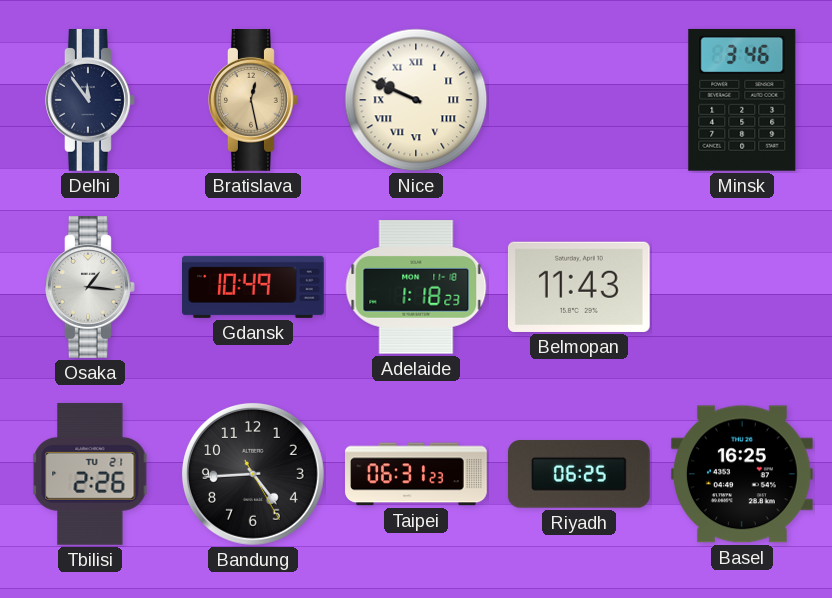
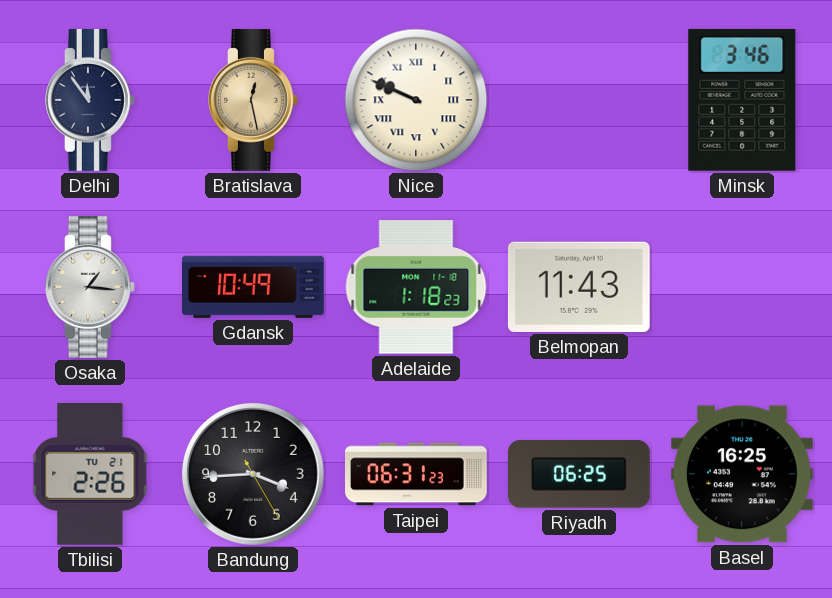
Bandung: 4:44 -> 3:44
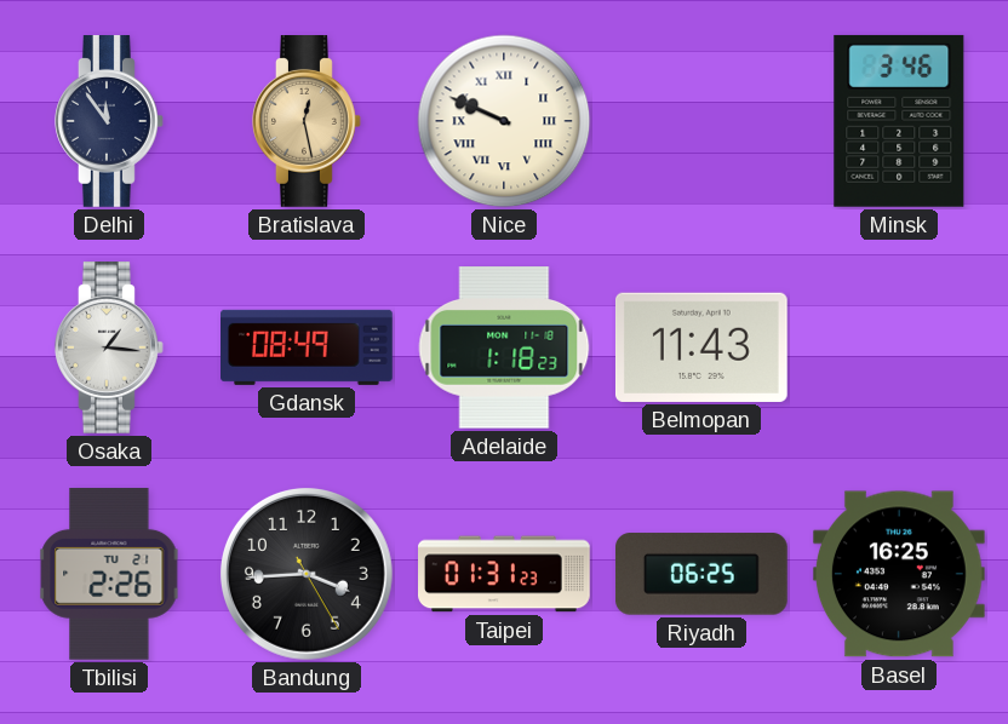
Gdansk: 10:49 -> 08:49
Taipei: 06:31 -> 01:31
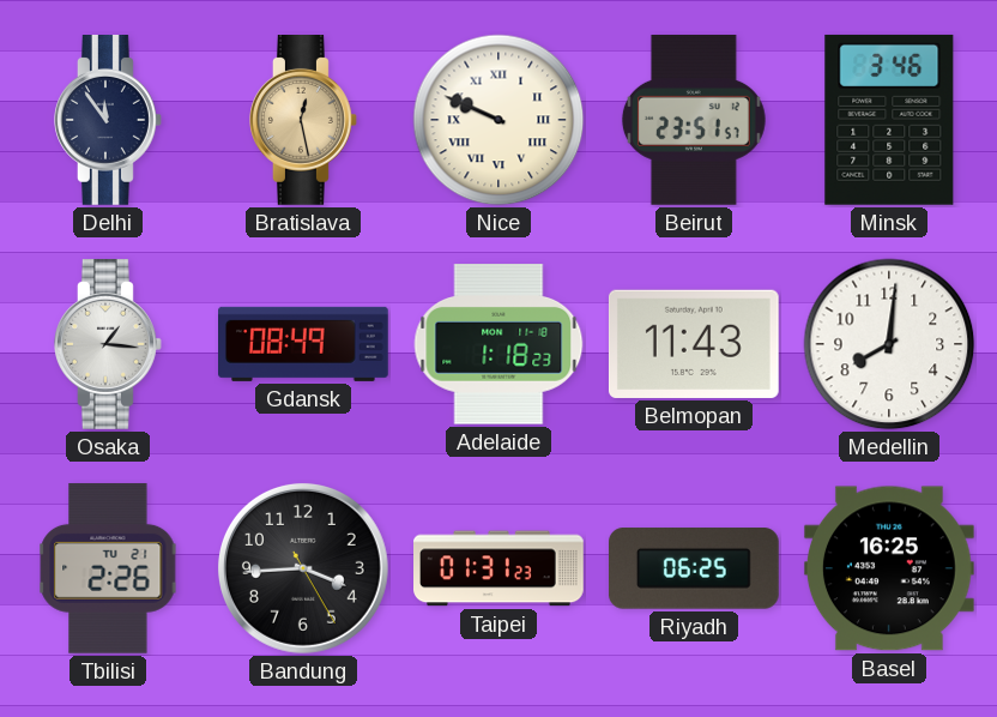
Beirut: none -> 23:51
Medellin: none -> 8:01
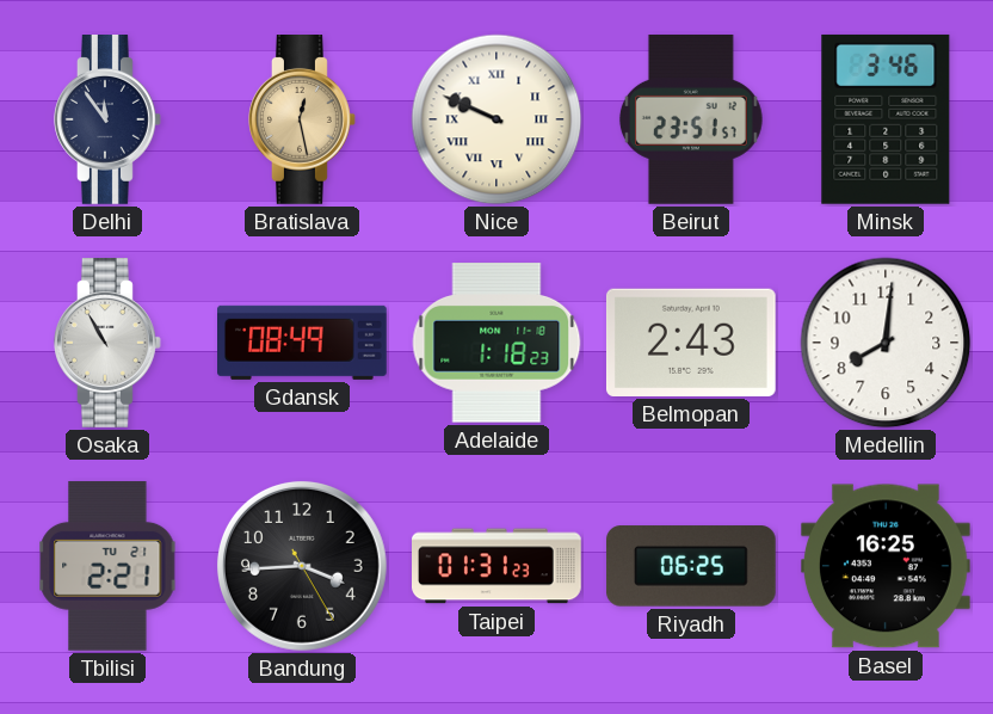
Osaka: 1:16 -> 10:55
Belmopan: 11:43 -> 2:43
Tbilisi: 2:26 -> 2:21
